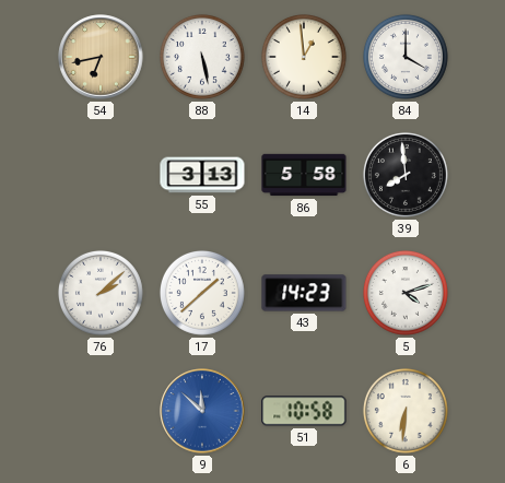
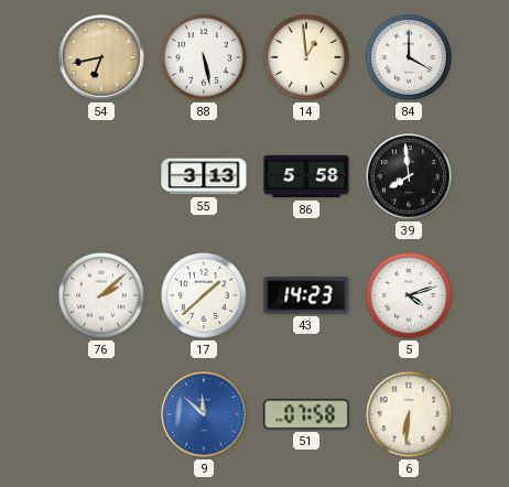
51: 10:58 -> 07:58
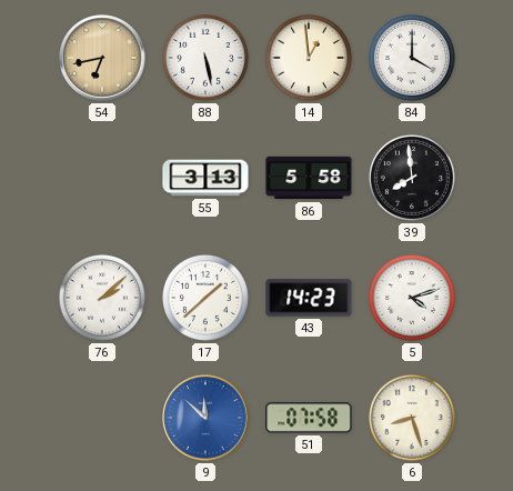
6: 6:31 -> 8:27
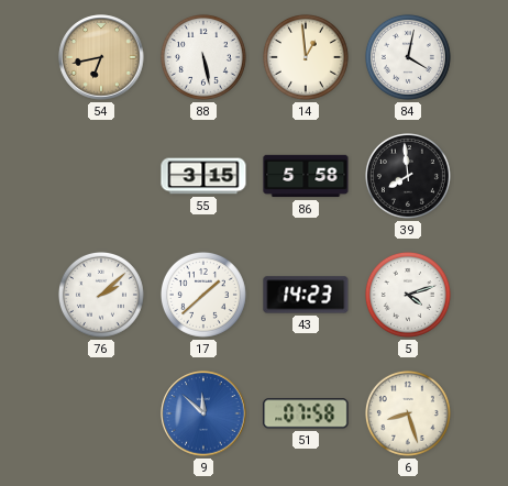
84: 4:00 -> 4:02
55: 3:13 -> 3:15
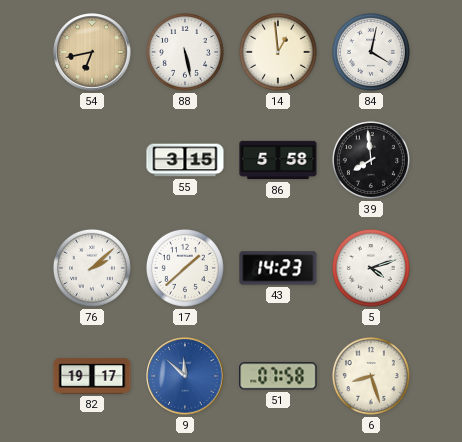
82: none -> 19:17
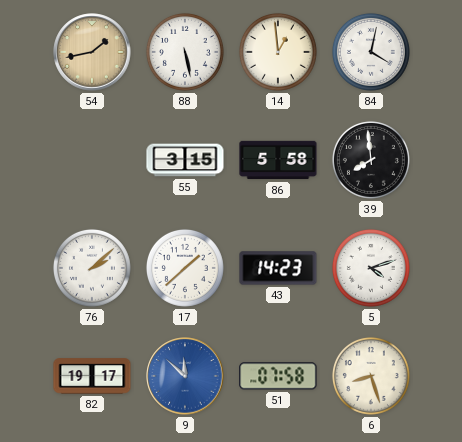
54: 6:43 -> 1:43
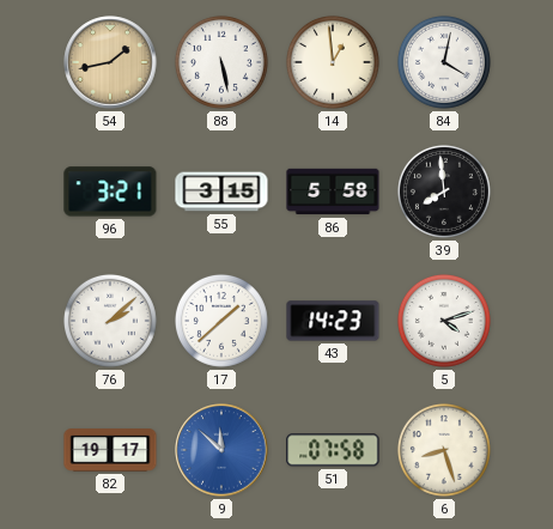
96: none -> 3:21
